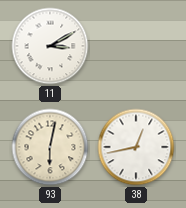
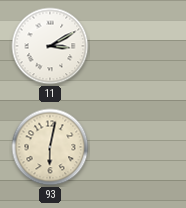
38: 12:43 -> none
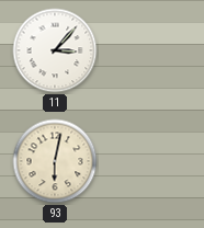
11: 3:10 -> 3:07
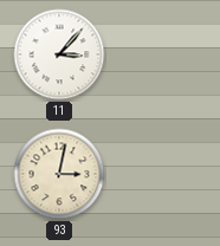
93: 6:02 -> 3:02
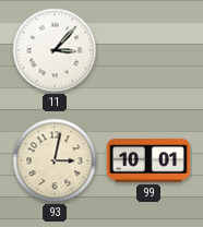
99: none -> 10:01
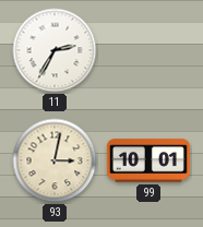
11: 3:07 -> 2:35
